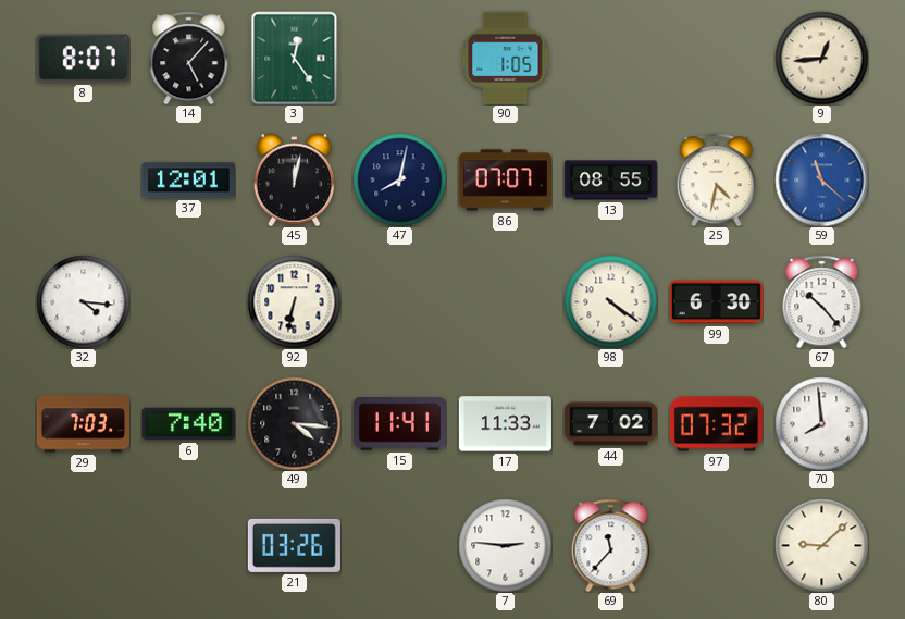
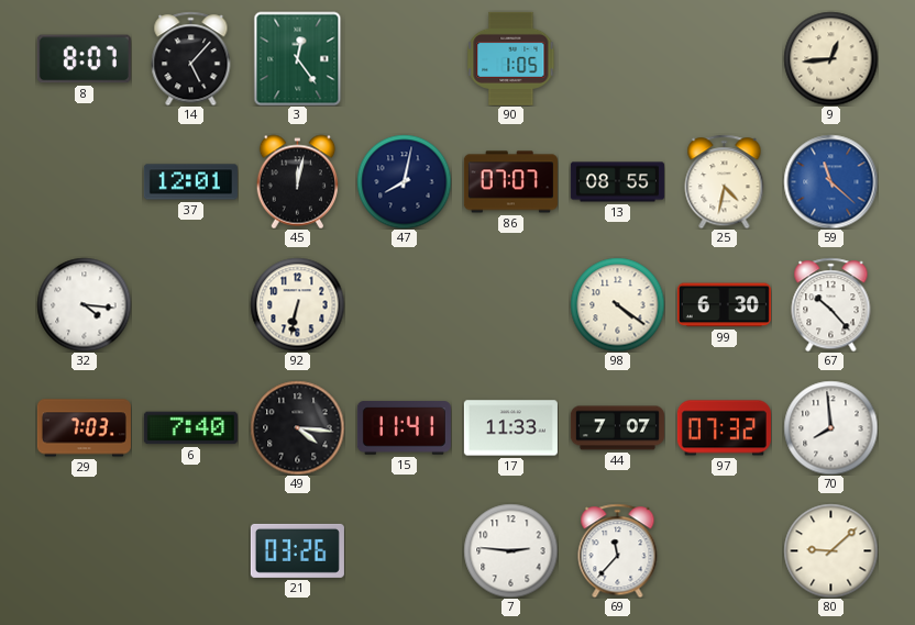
44: 7:02 -> 7:07
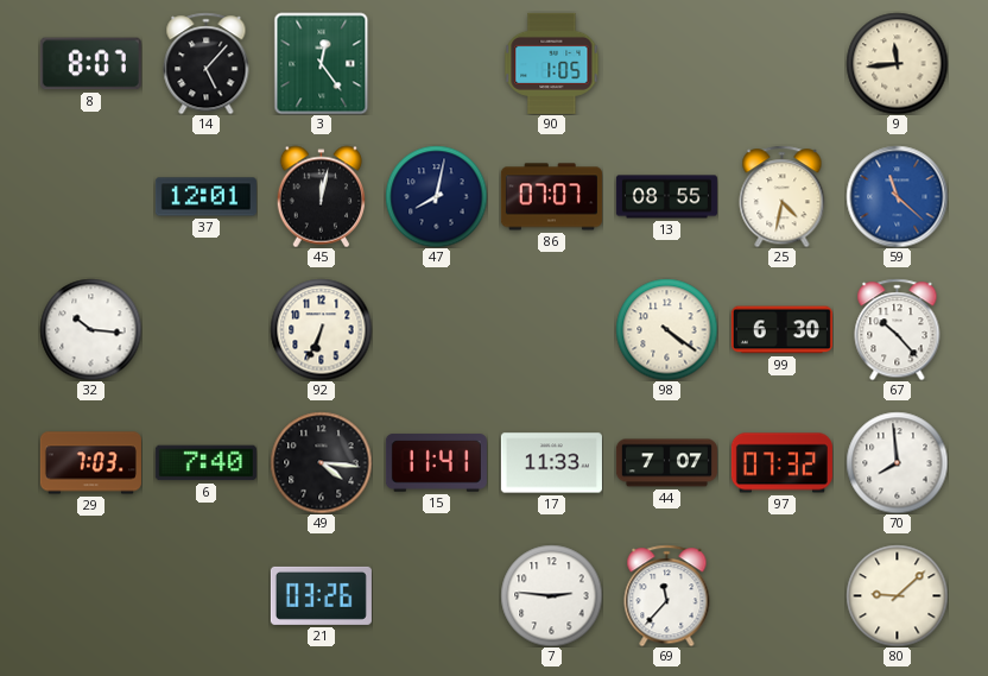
9: 12:44 -> 11:44
32: 4:16 -> 10:16
92: 6:32 -> 6:34
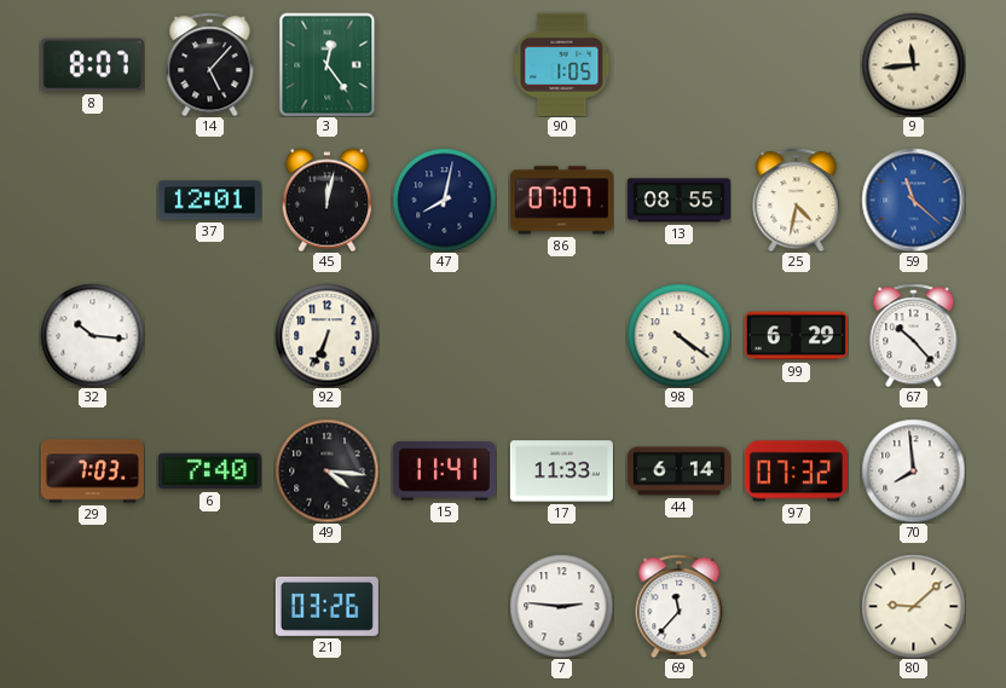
99: 6:30 -> 6:29
44: 7:07 -> 6:14
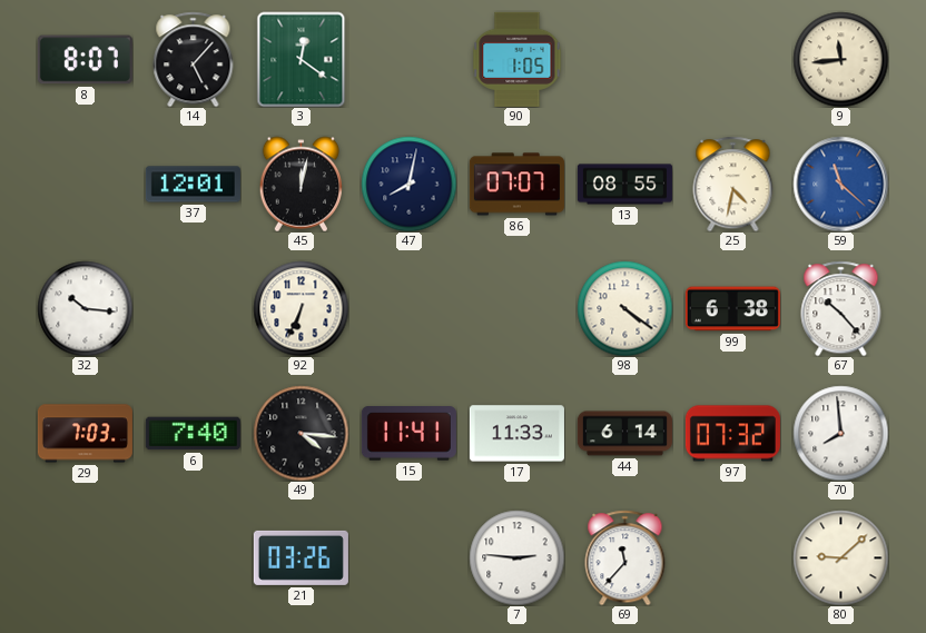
3: 12:24 -> 12:21
99: 6:29 -> 6:38
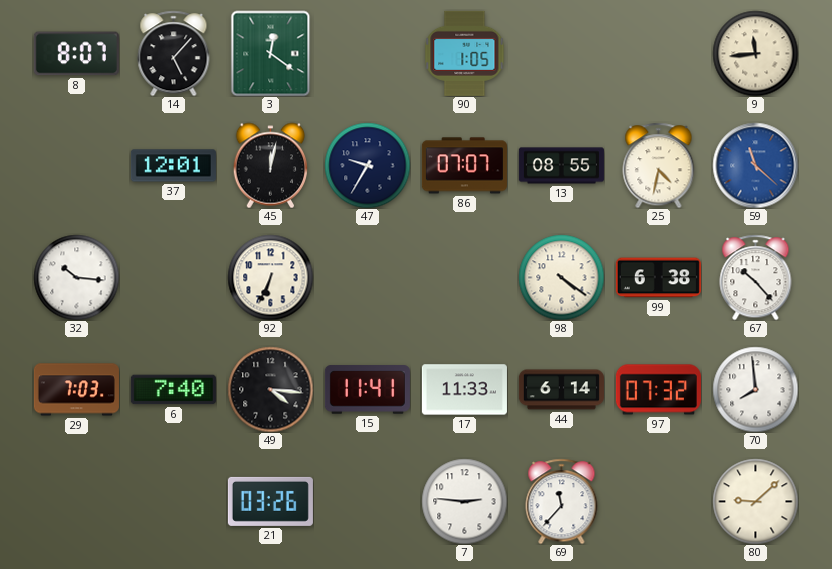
47: 8:02 -> 9:35
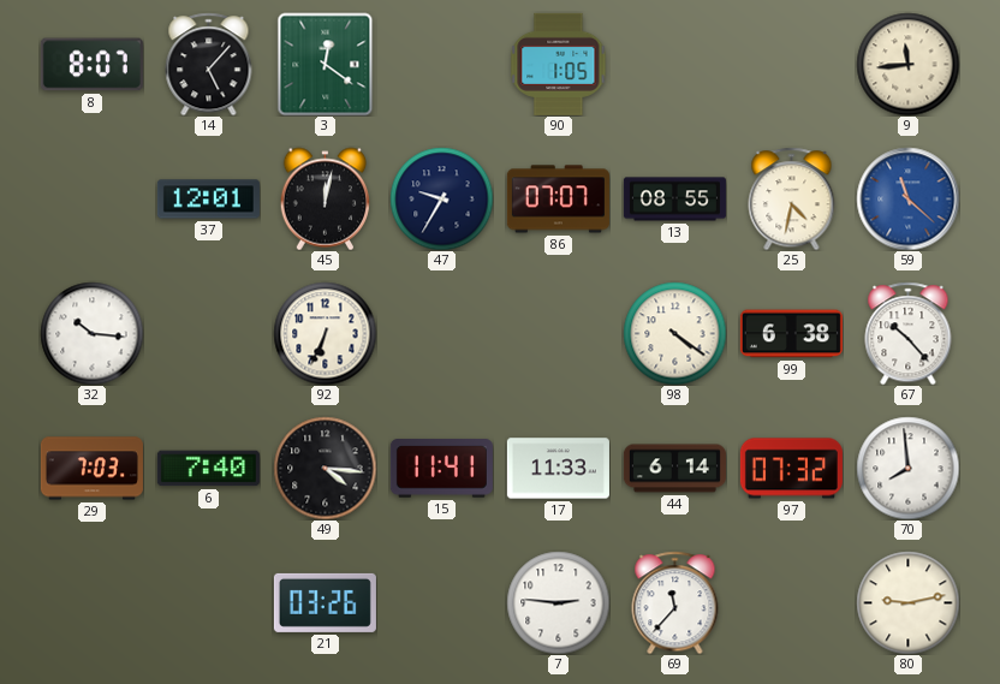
80: 9:08 -> 9:13
